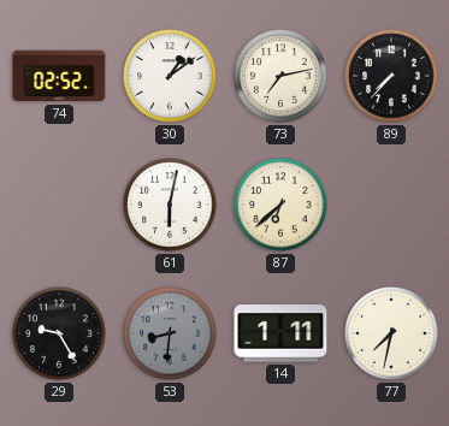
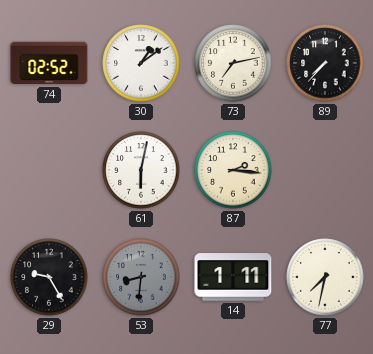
87: 6:38 -> 2:16
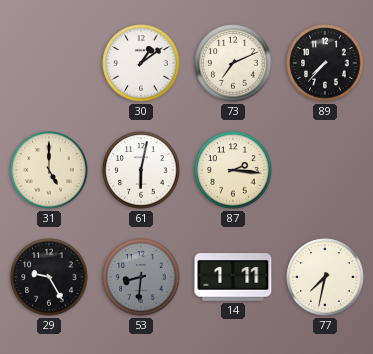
74: 02:52 -> none
73: 7:13 -> 7:11
31: none -> 5:00
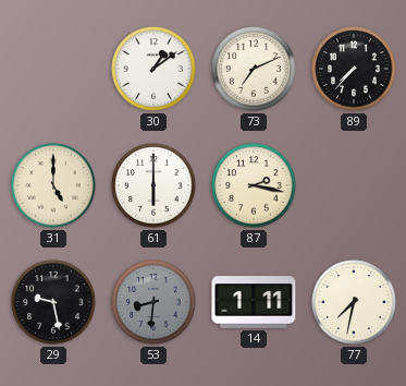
61: 6:02 -> 6:00
87: 2:16 -> 2:17
29: 9:25 -> 9:28
